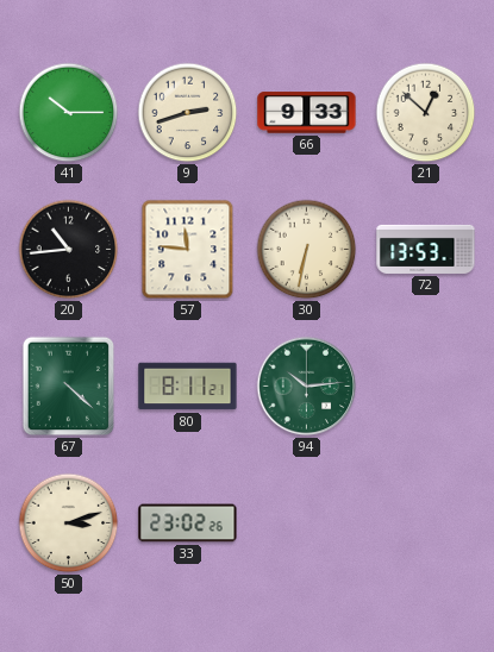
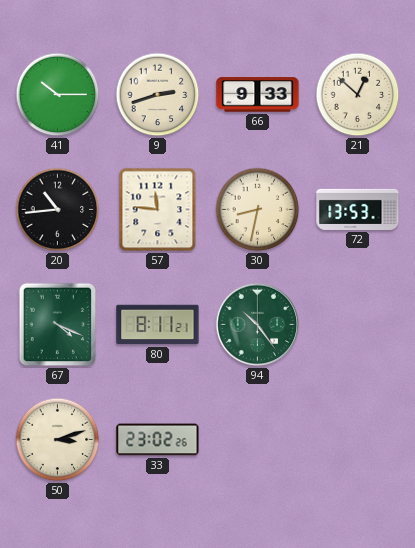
30: 6:32 -> 8:32
67: 4:22 -> 4:19
94: 10:14 -> 10:24
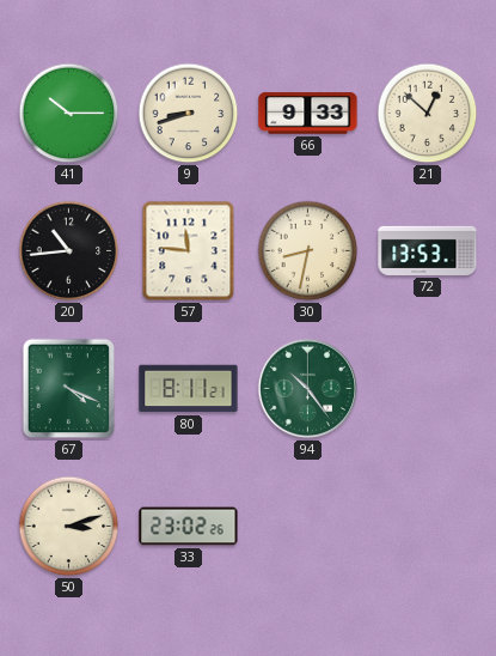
9: 2:42 -> 8:42
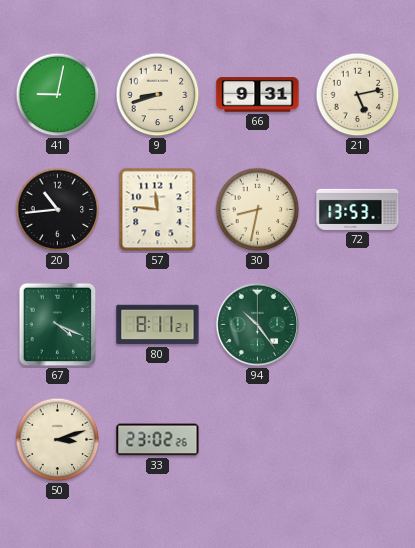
41: 10:15 -> 9:02
66: 9:33 -> 9:31
21: 12:52 -> 5:13
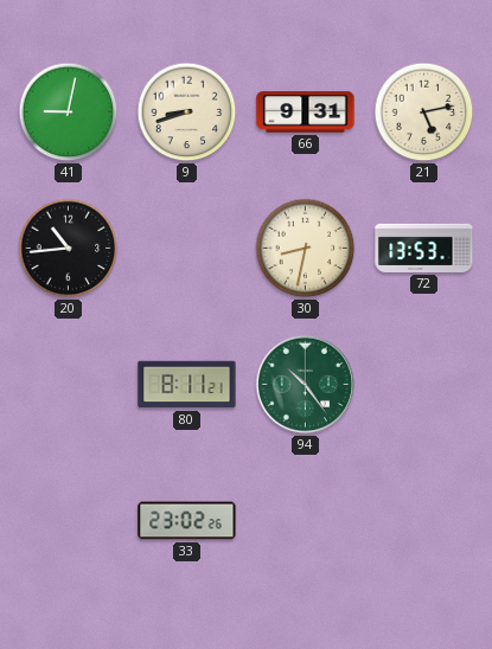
57: 11:46 -> none
67: 4:19 -> none
50: 3:12 -> none
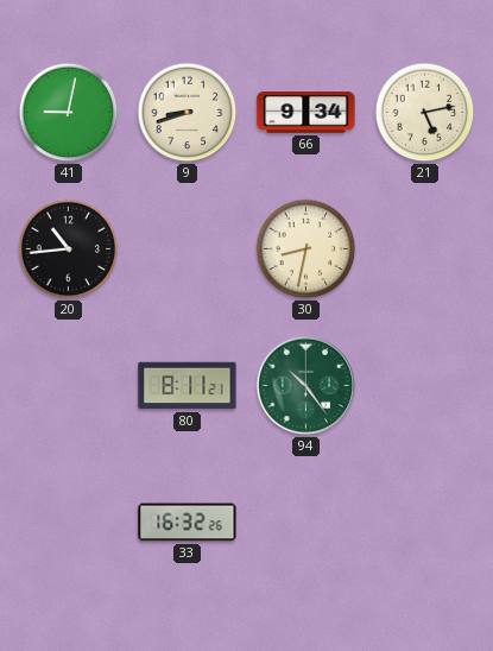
66: 9:31 -> 9:34
72: 13:53 -> none
33: 23:02 -> 16:32
